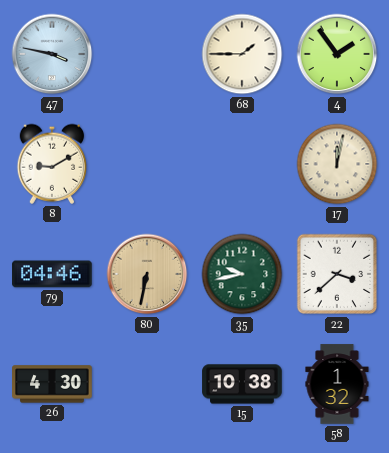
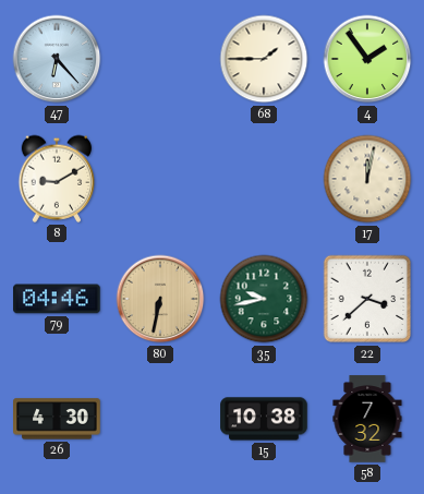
47: 3:47 -> 6:23
58: 1:32 -> 7:32
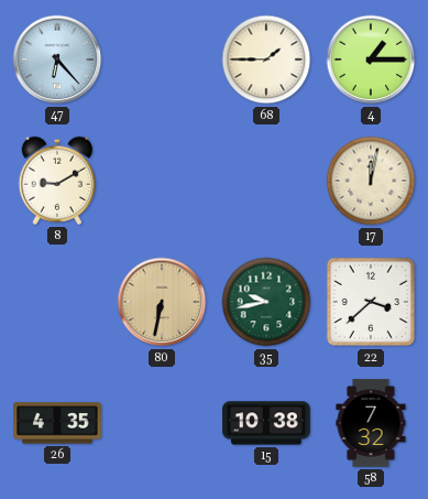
4: 1:54 -> 1:15
79: 04:46 -> none
26: 4:30 -> 4:35
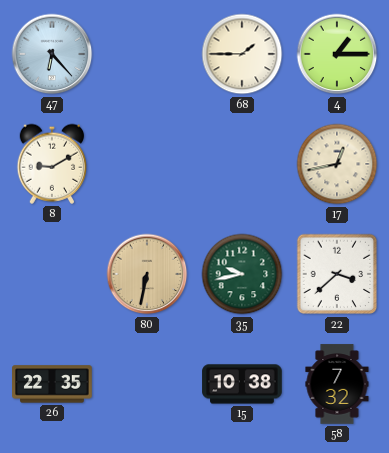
17: 12:02 -> 12:43
26: 4:35 -> 22:35
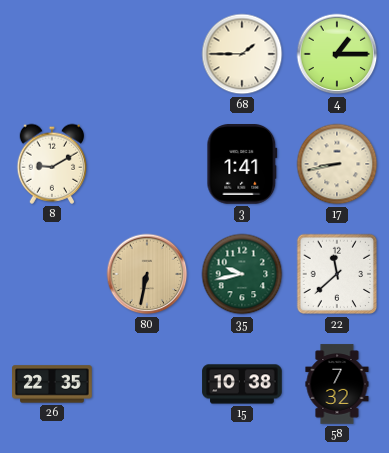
47: 6:23 -> none
3: none -> 1:41
17: 12:43 -> 8:43
22: 3:38 -> 11:38
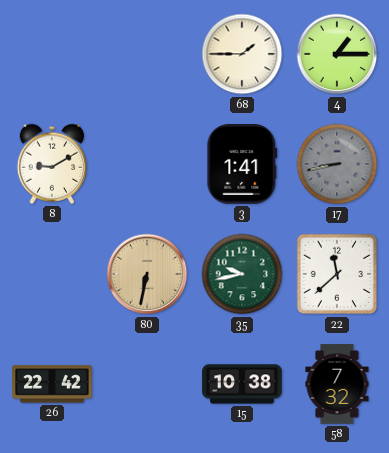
17 dial: cream -> grey
26: 22:35 -> 22:42
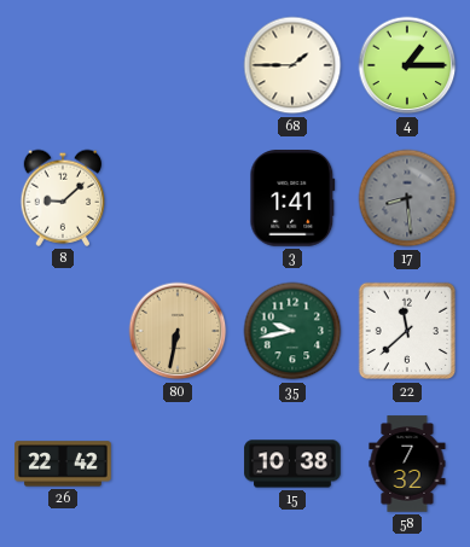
8: 9:10 -> 9:08
17: 8:43 -> 8:29
